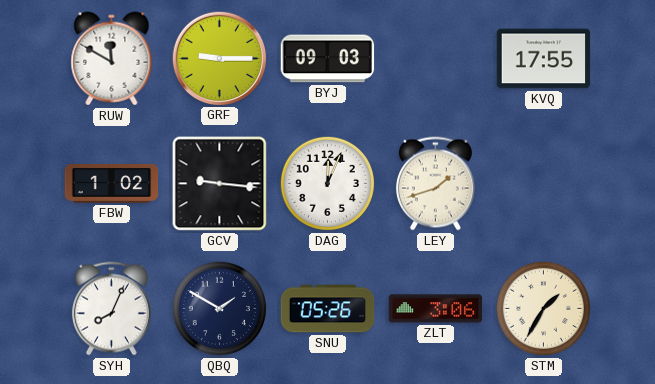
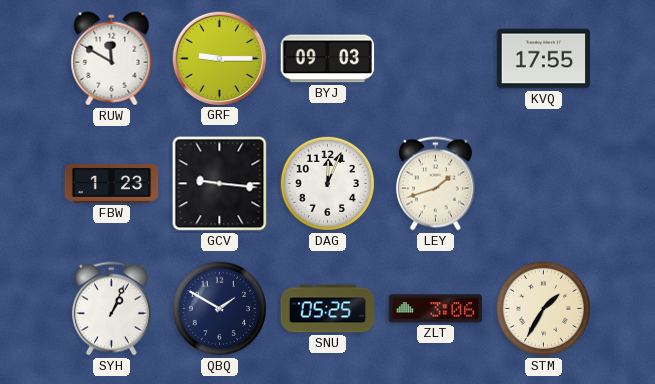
FBW: 1:02 -> 1:23
SYH: 8:04 -> 1:04
SNU: 05:26 -> 05:25
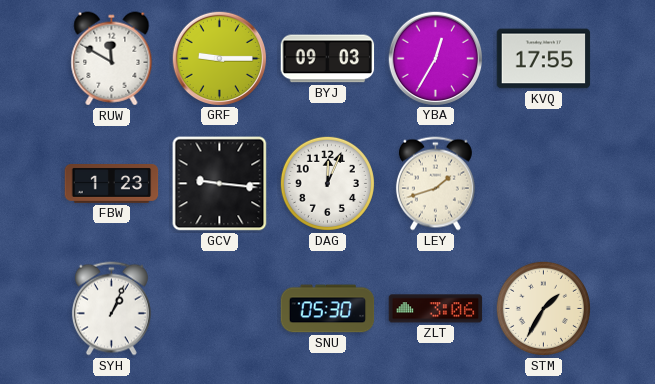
YBA: none -> 12:35
QBQ: 1:50 -> none
SNU: 05:25 -> 05:30
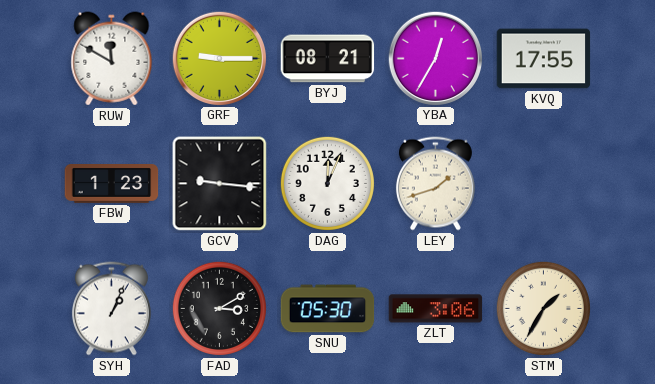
BYJ: 09:03 -> 08:21
FAD: none -> 3:10
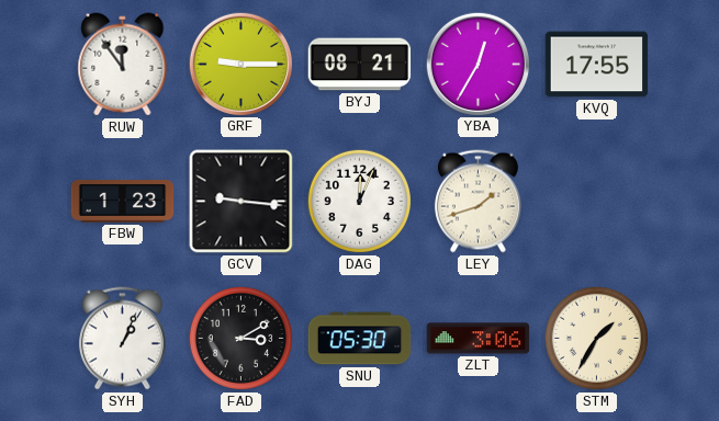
RUW: 11:50 -> 11:54
